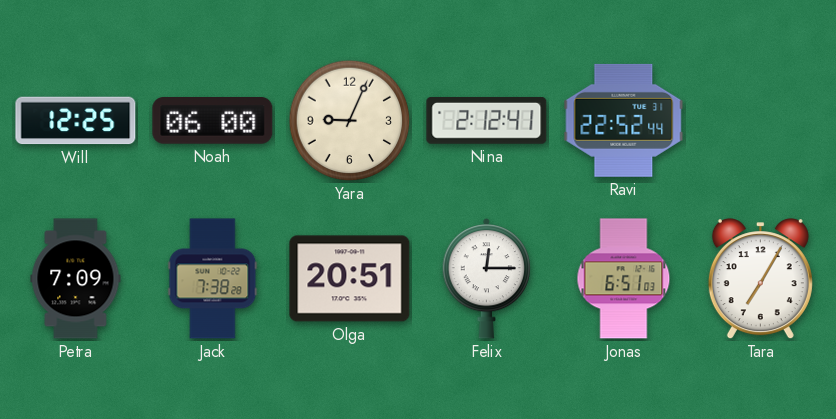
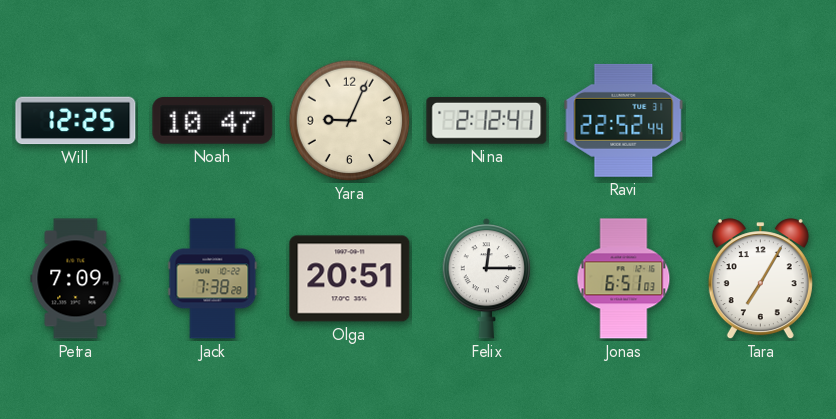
Noah: 06:00 -> 10:47
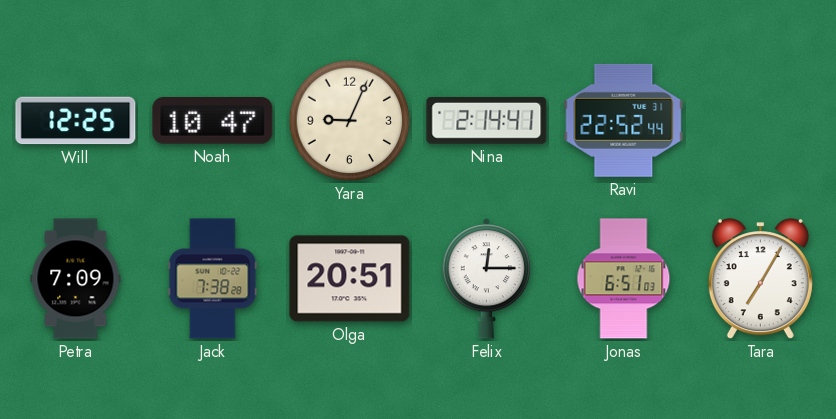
Nina: 2:12 -> 2:14
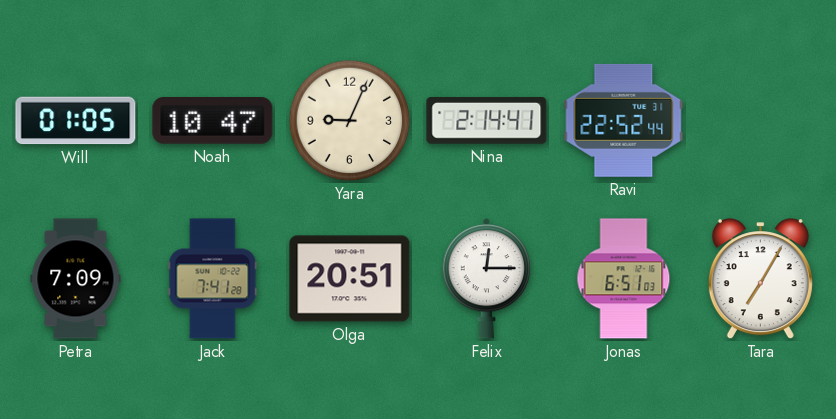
Will: 12:25 -> 01:05
Jack: 7:38 -> 7:41
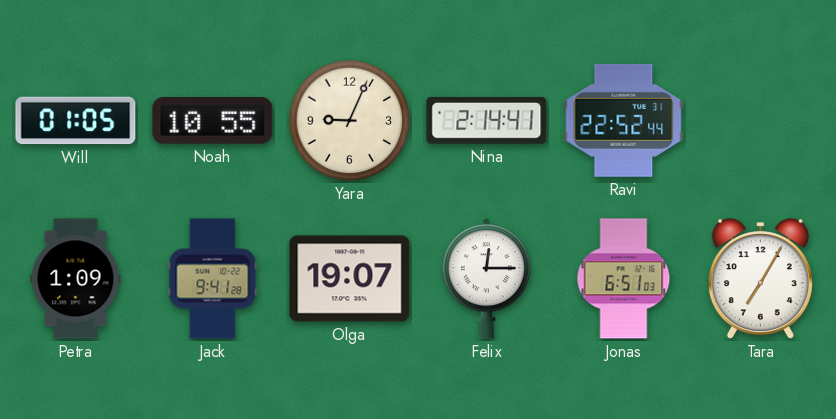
Noah: 10:47 -> 10:55
Petra: 7:09 -> 1:09
Jack: 7:41 -> 9:41
Olga: 20:51 -> 19:07
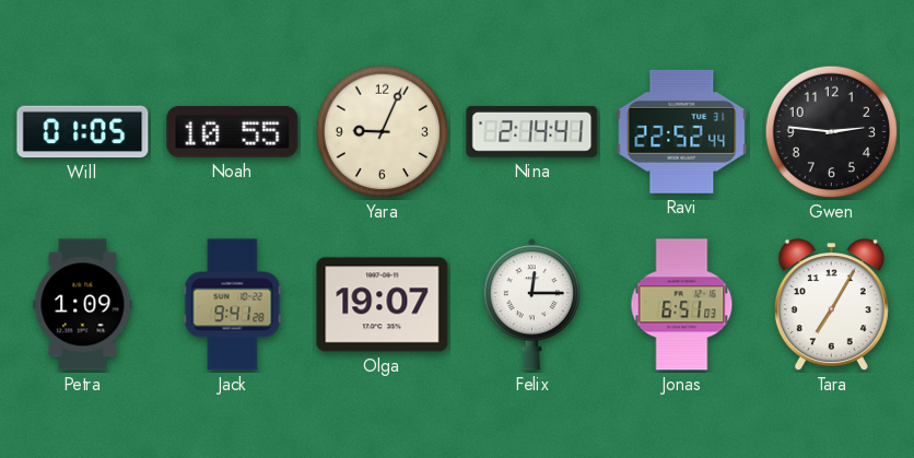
Gwen: none -> 2:46
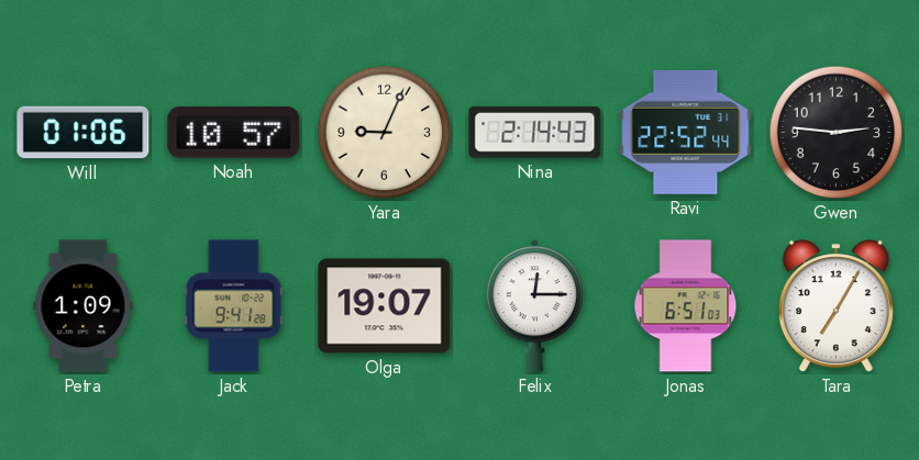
Will: 01:05 -> 01:06
Noah: 10:55 -> 10:57
Nina: 2:14:41 -> 2:14:43
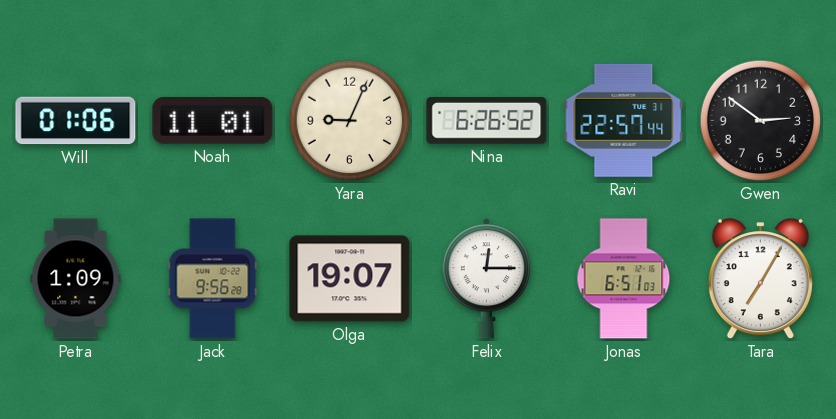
Noah: 10:57 -> 11:01
Nina: 2:14 -> 6:26
Ravi: 22:52 -> 22:57
Gwen: 2:46 -> 2:51
Jack: 9:41 -> 9:56
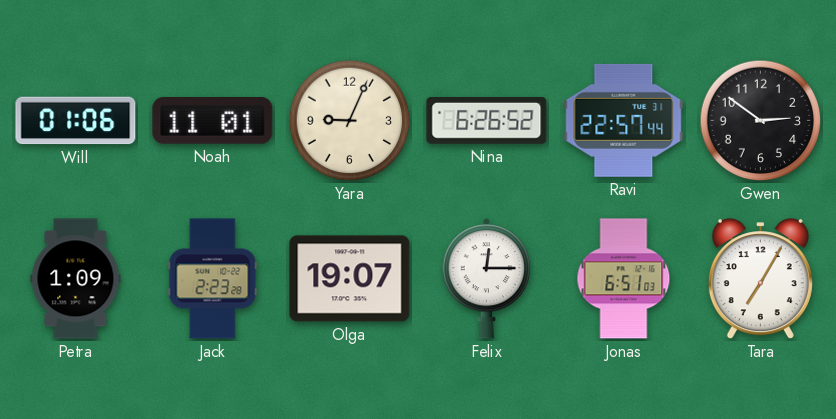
Jack: 9:56 -> 2:23
